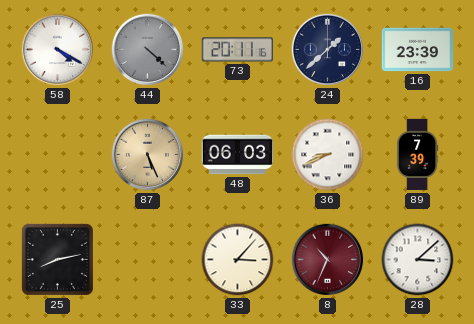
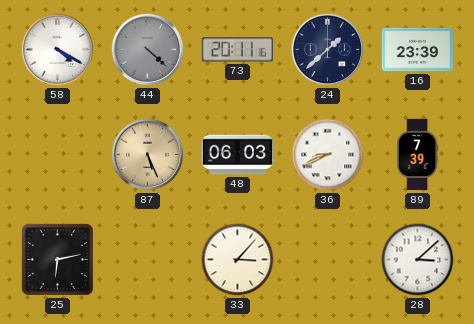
25: 8:13 -> 6:13
8: 10:34 -> none
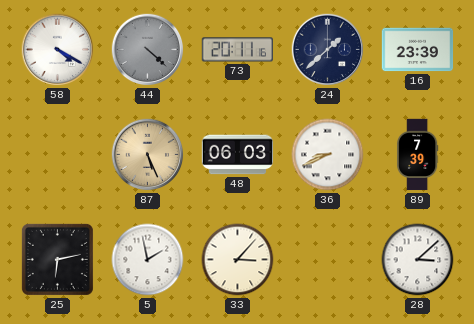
5: none -> 1:58
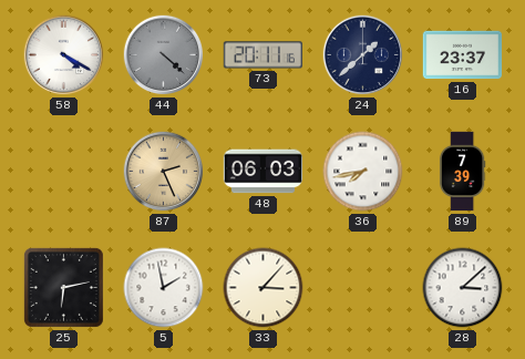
16: 23:39 -> 23:37
87: 5:26 -> 2:26
36: 8:41 -> 7:43
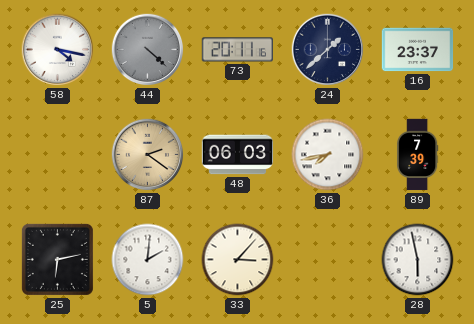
58: 4:20 -> 4:17
87: 2:26 -> 2:21
5: 1:58 -> 2:01
28: 3:08 -> 5:58
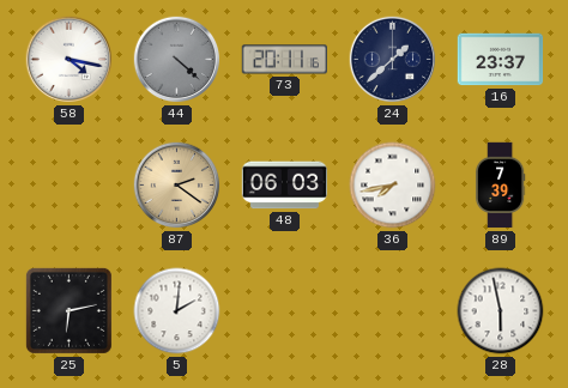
33: 3:07 -> none
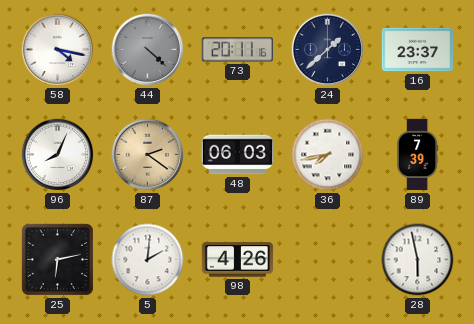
96: none -> 8:04
98: none -> 4:26
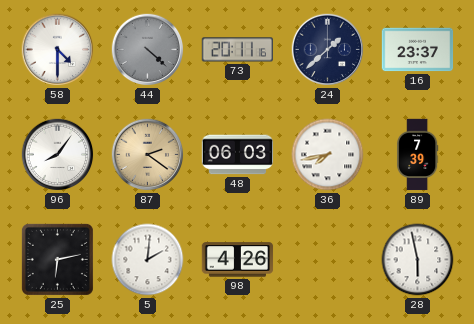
58: 4:17 -> 4:30
96: 8:04 -> 8:06
